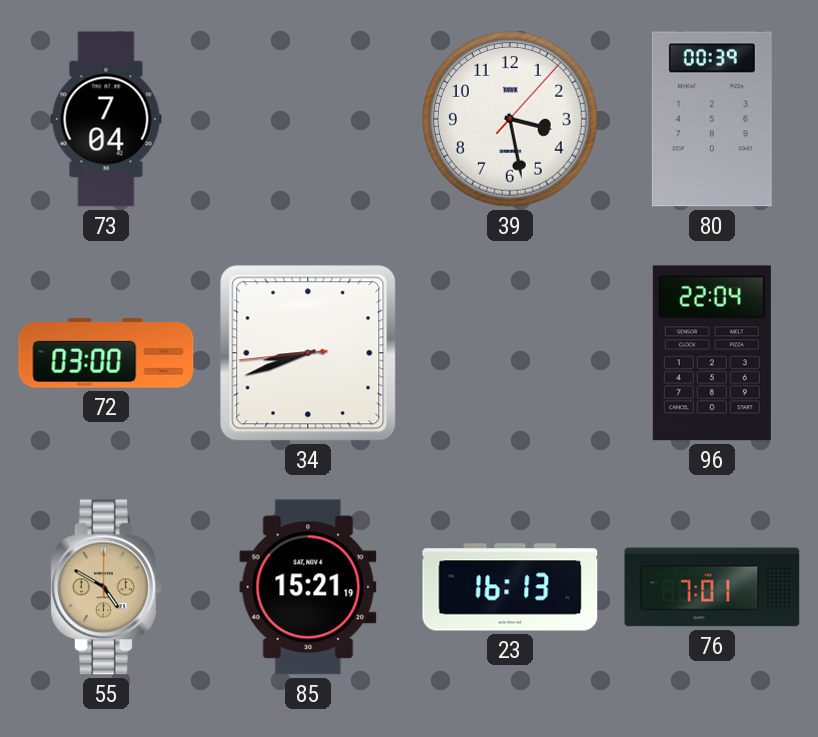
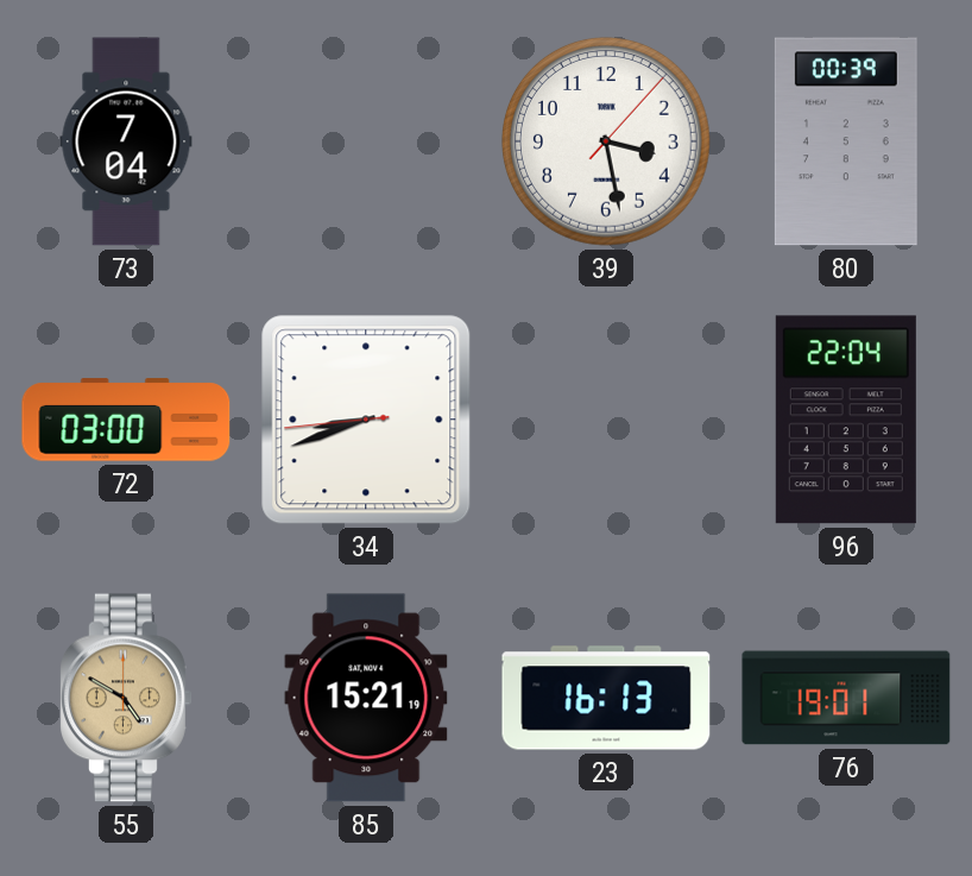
76: 7:01 -> 19:01
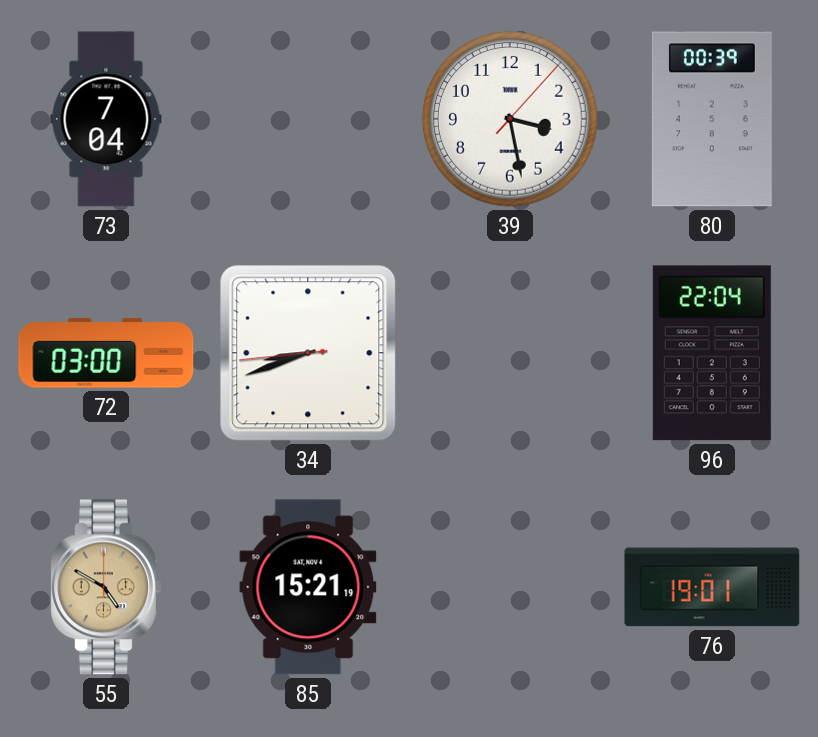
23: 16:13 -> none
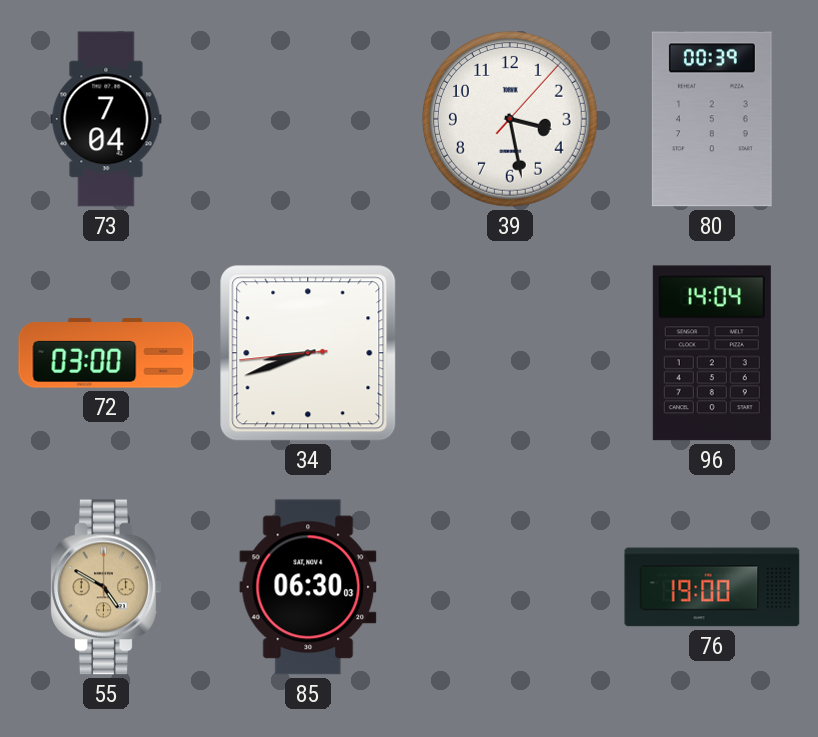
96: 22:04 -> 14:04
85: 15:21 -> 06:30
76: 19:01 -> 19:00
